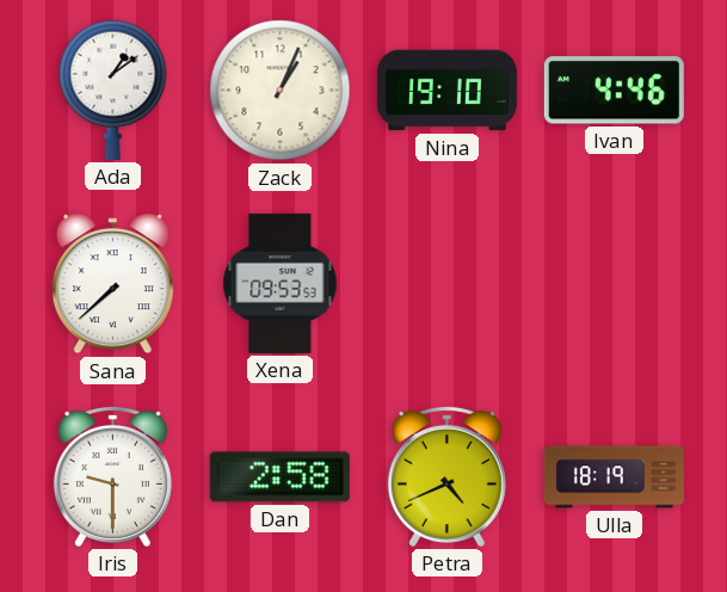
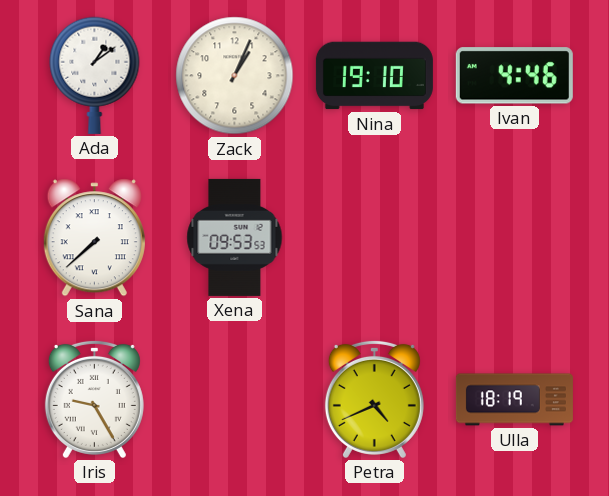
Iris: 9:30 -> 9:25
Dan: 2:58 -> none
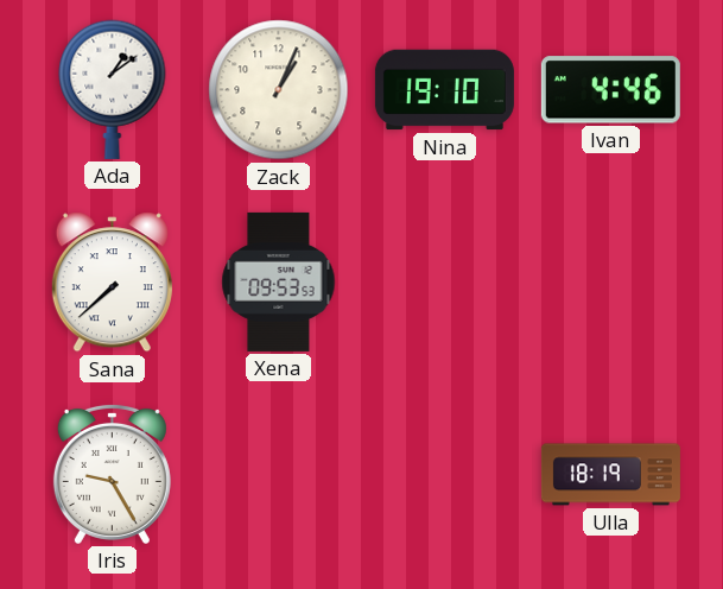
Petra: 4:41 -> none
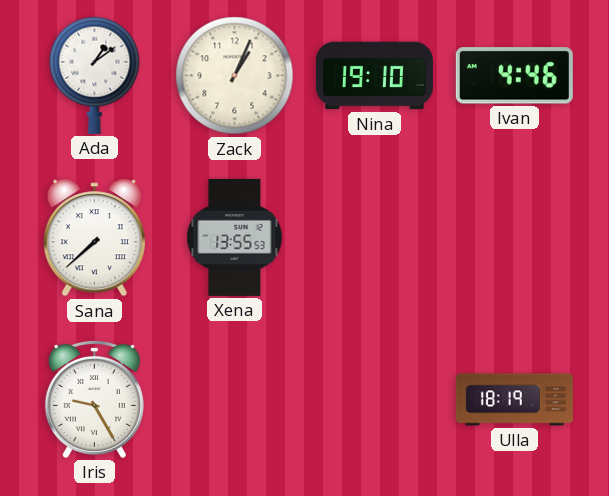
Xena: 09:53 -> 13:55
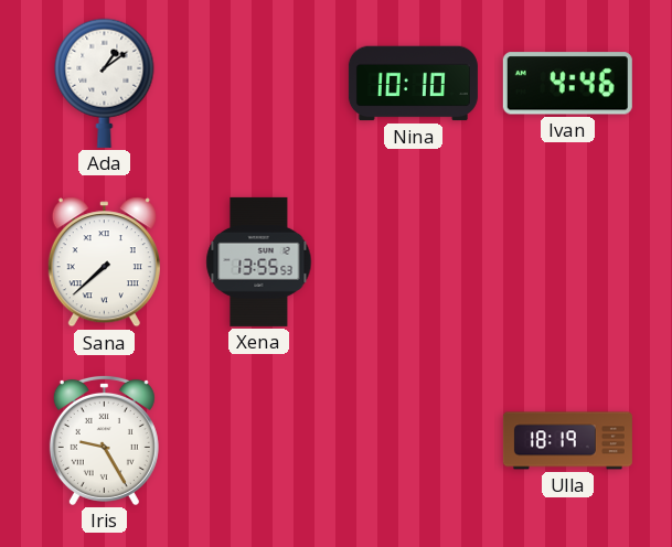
Zack: 1:04 -> none
Nina: 19:10 -> 10:10
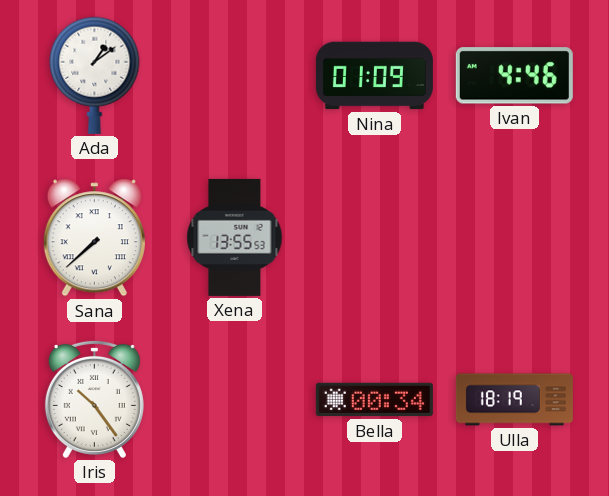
Nina: 10:10 -> 01:09
Iris: 9:25 -> 10:24
Bella: none -> 00:34
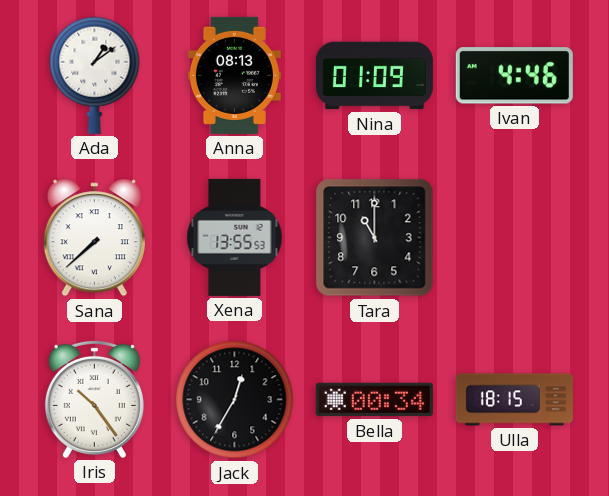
Anna: none -> 08:13
Tara: none -> 11:00
Jack: none -> 12:35
Ulla: 18:19 -> 18:15
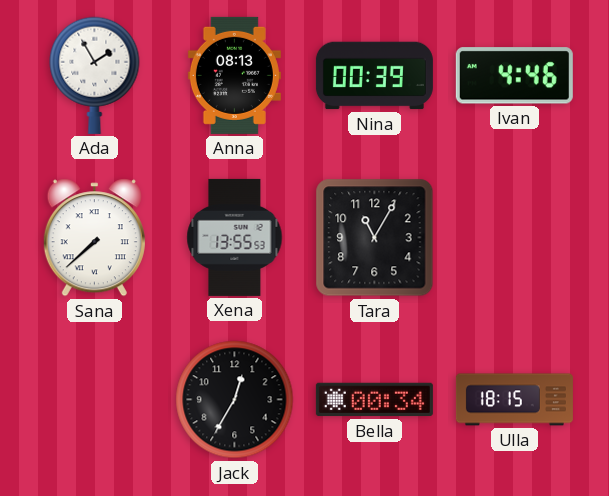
Ada: 1:09 -> 1:55
Nina: 01:09 -> 00:39
Tara: 11:00 -> 11:05
Iris: 10:24 -> none
